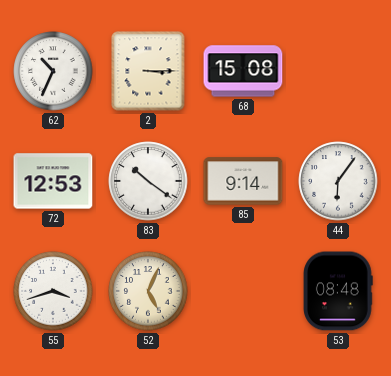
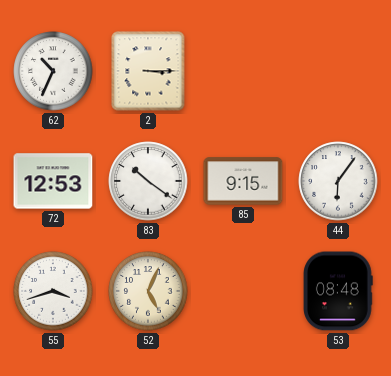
68: 15:08 -> none
85: 9:14 -> 9:15
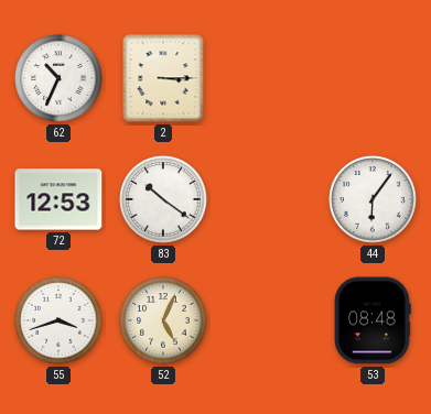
85: 9:15 -> none
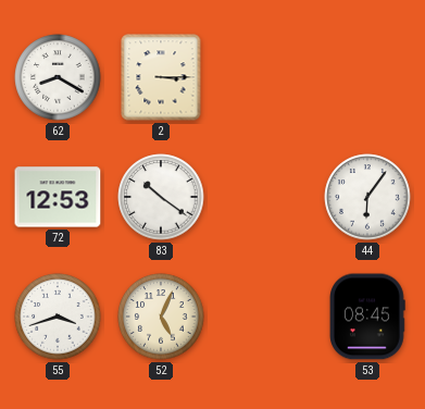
62: 10:34 -> 8:20
53: 08:48 -> 08:45
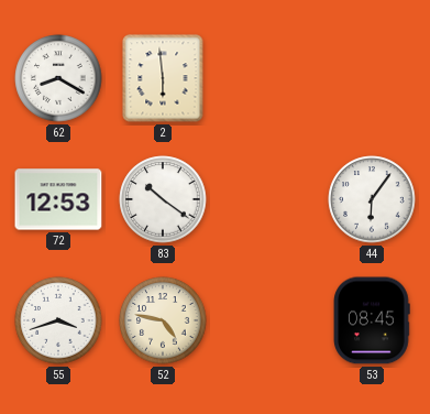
2: 3:15 -> 5:59
52: 5:04 -> 4:47
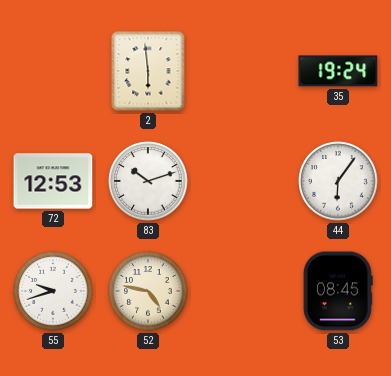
62: 8:20 -> none
35: none -> 19:24
83: 10:21 -> 10:12
55: 3:42 -> 9:42
